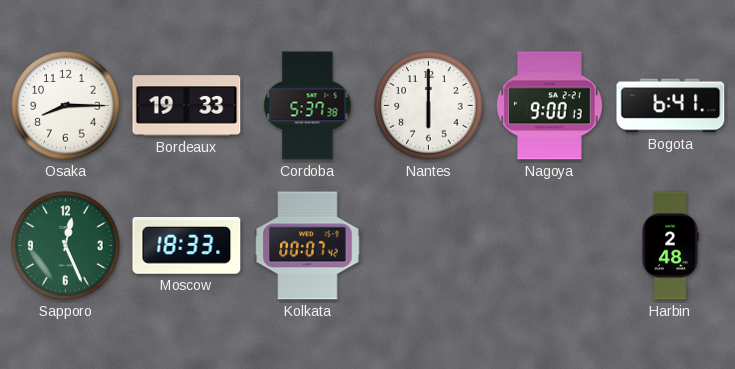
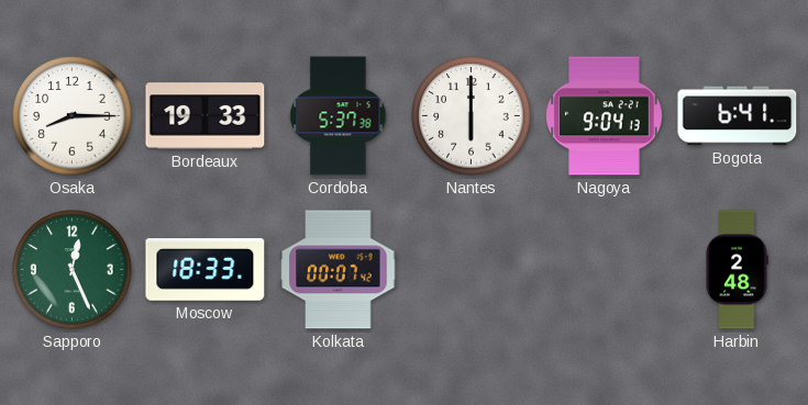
Nagoya: 9:00 -> 9:04
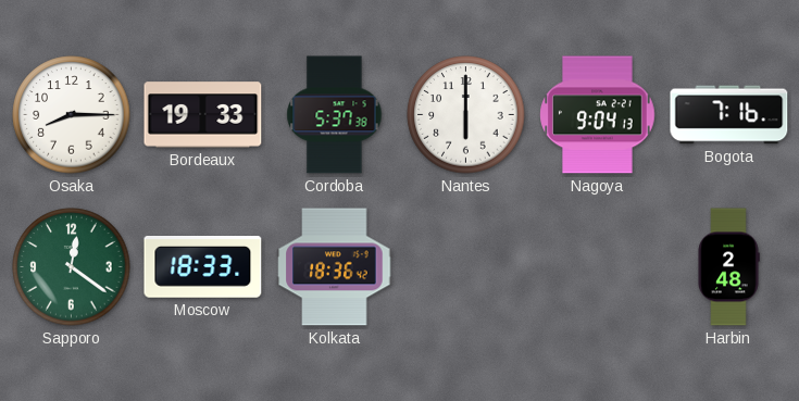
Bogota: 6:41 -> 7:16
Sapporo: 12:26 -> 12:21
Kolkata: 00:07 -> 18:36
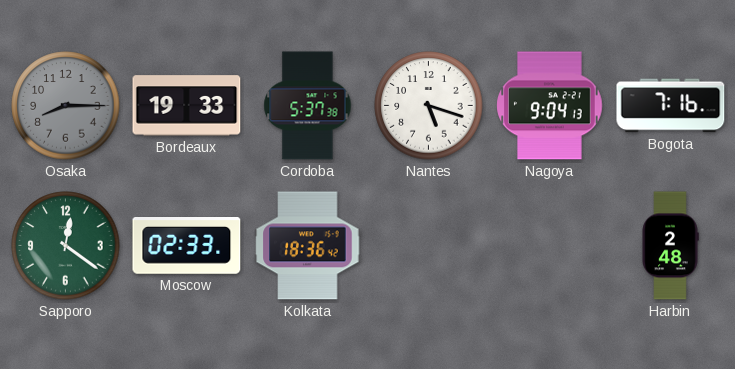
Osaka dial: white -> grey
Nantes: 6:00 -> 5:18
Moscow: 18:33 -> 02:33
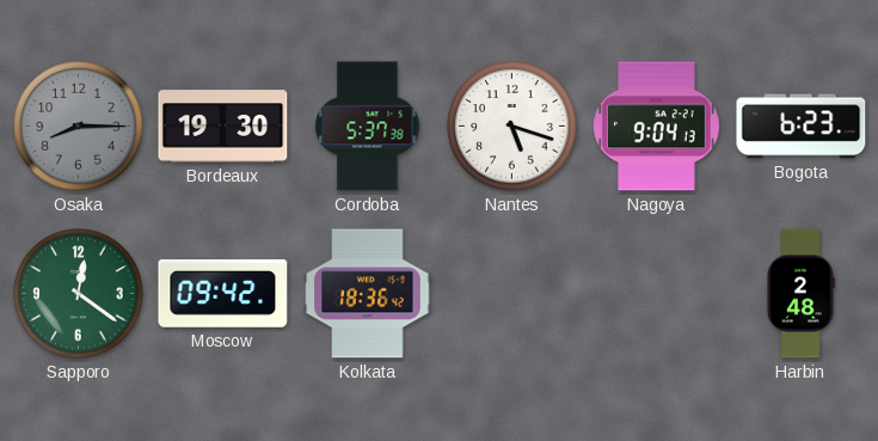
Bordeaux: 19:33 -> 19:30
Bogota: 7:16 -> 6:23
Moscow: 02:33 -> 09:42
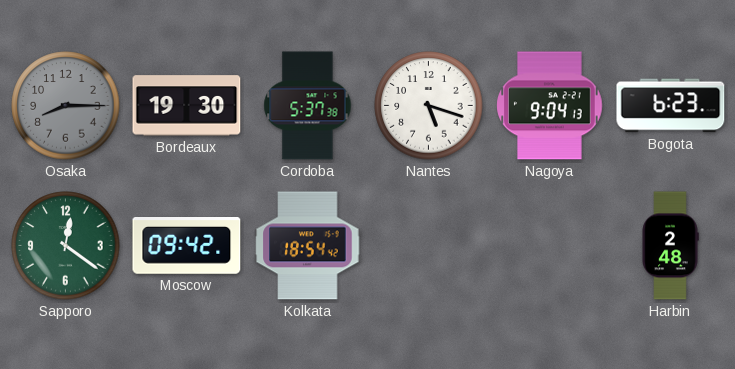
Kolkata: 18:36 -> 18:54
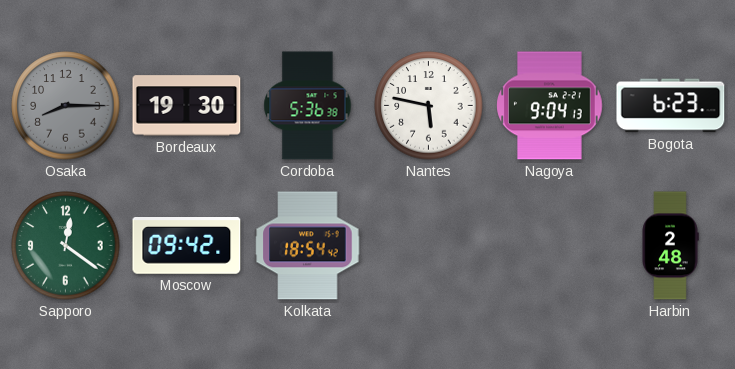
Cordoba: 5:37 -> 5:36
Nantes: 5:18 -> 5:47
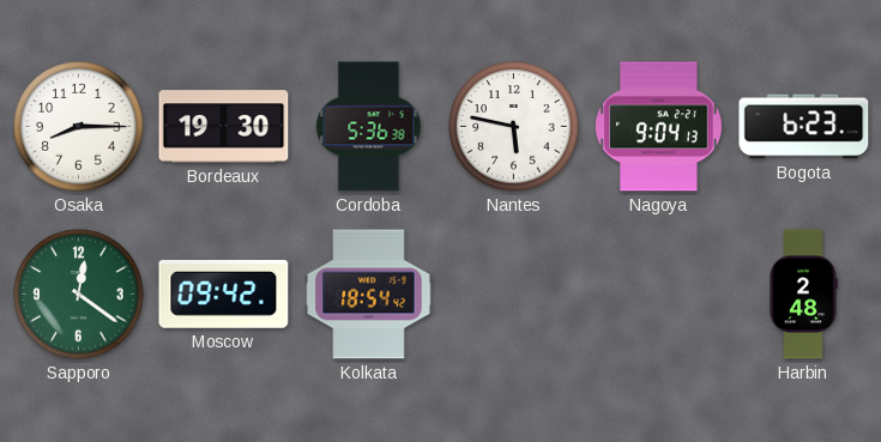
Osaka dial: grey -> white
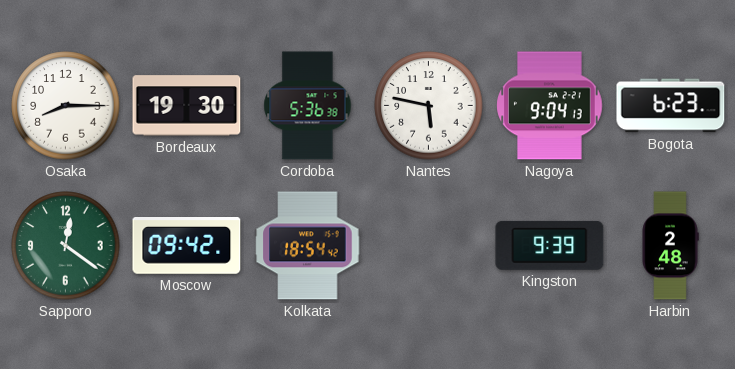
Kingston: none -> 9:39
